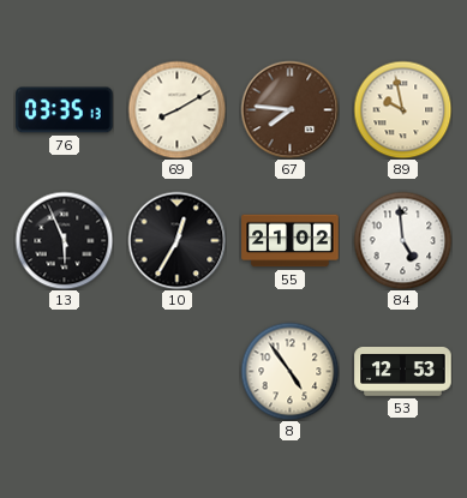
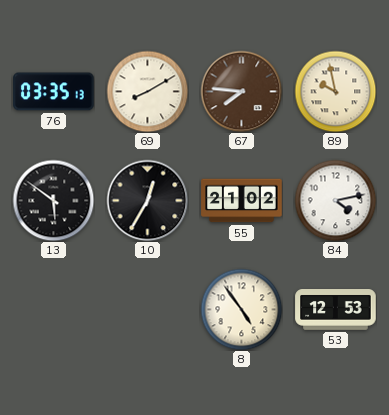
13: 5:56 -> 5:51
84: 4:59 -> 4:13
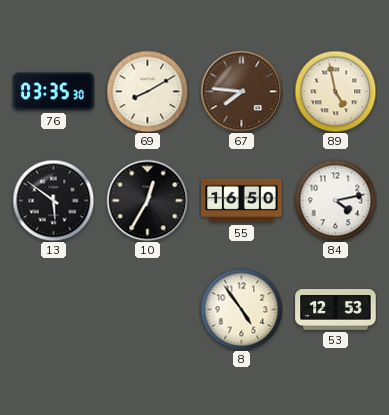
76: 03:35:13 -> 03:35:30
89: 9:58 -> 4:58
55: 21:02 -> 16:50
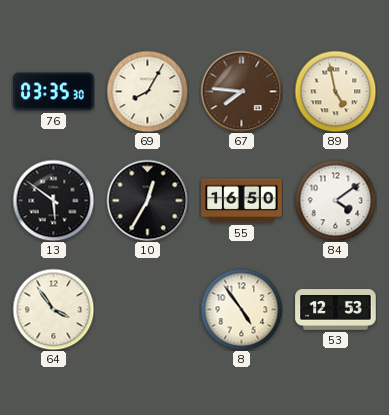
69: 8:10 -> 8:05
84: 4:13 -> 4:09
64: none -> 3:54
